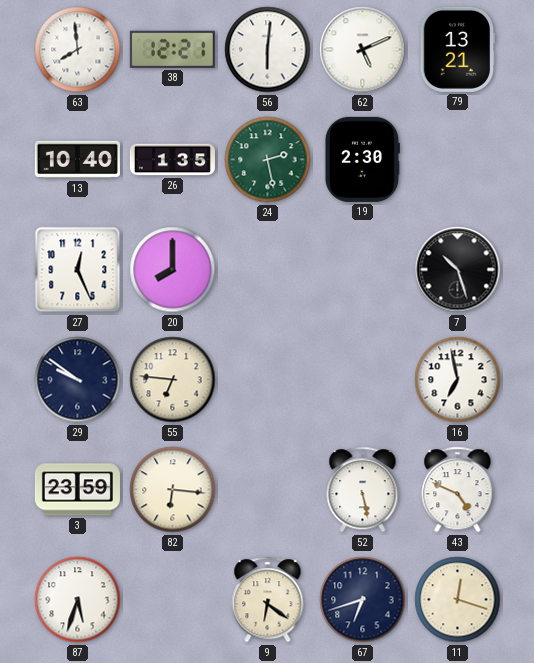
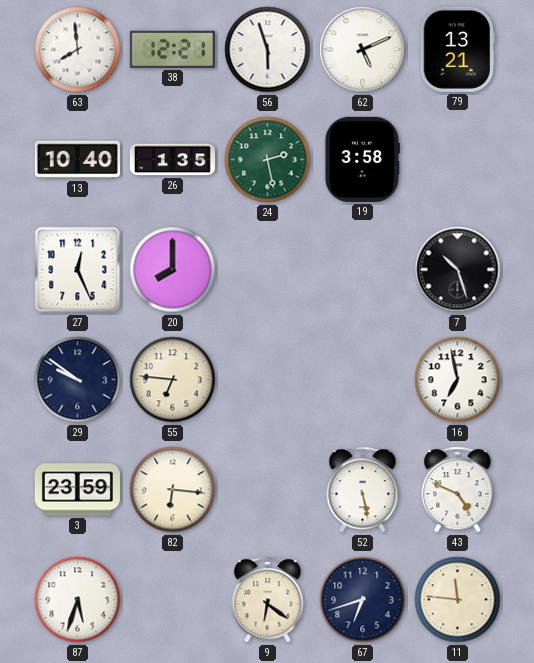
56: 6:01 -> 5:57
19: 2:30 -> 3:58
11: 12:18 -> 11:46
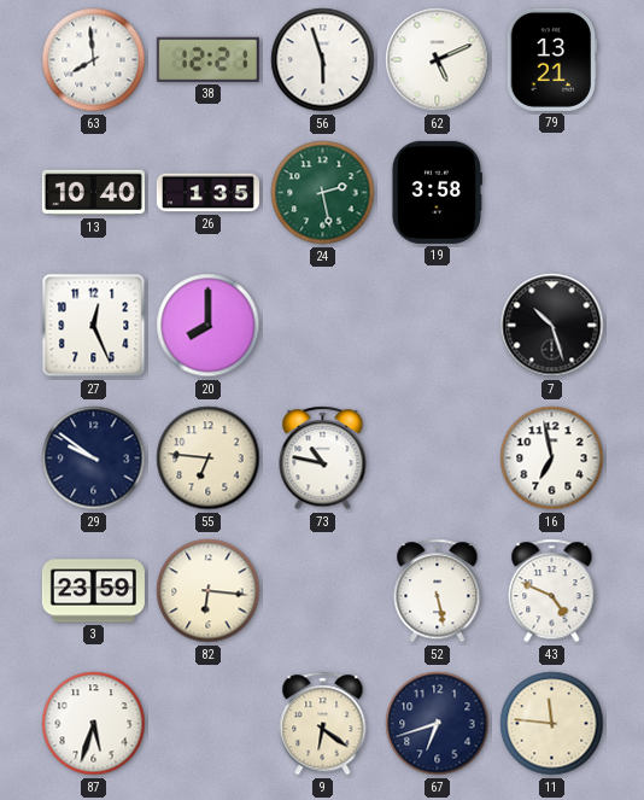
73: none -> 10:47
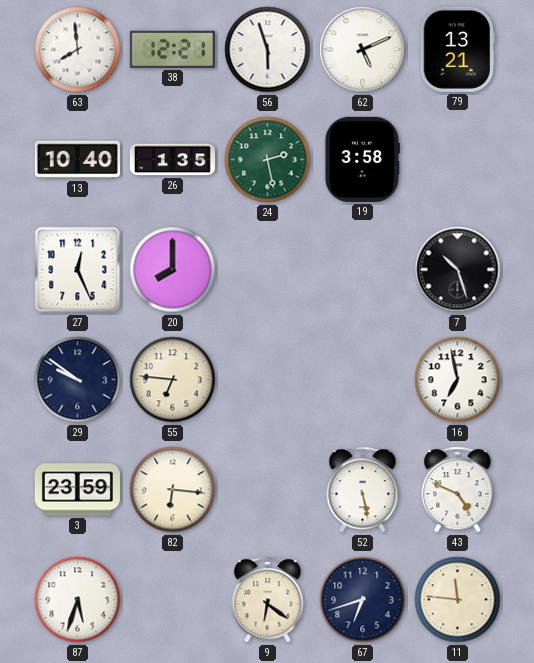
73: 10:47 -> none
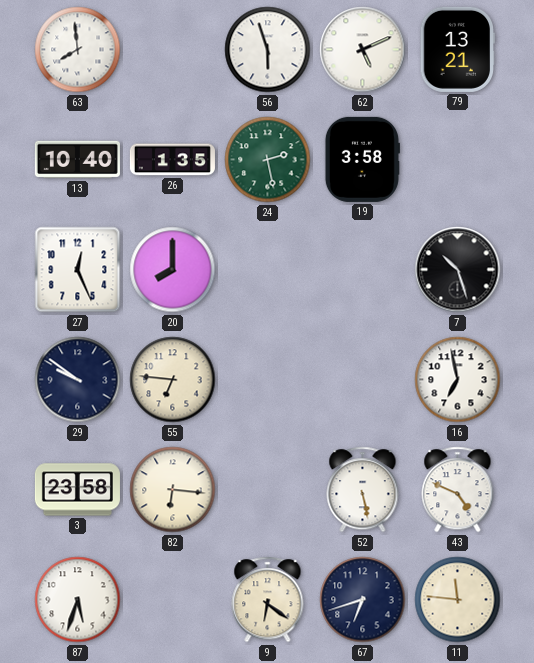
38: 12:21 -> none
3: 23:59 -> 23:58
